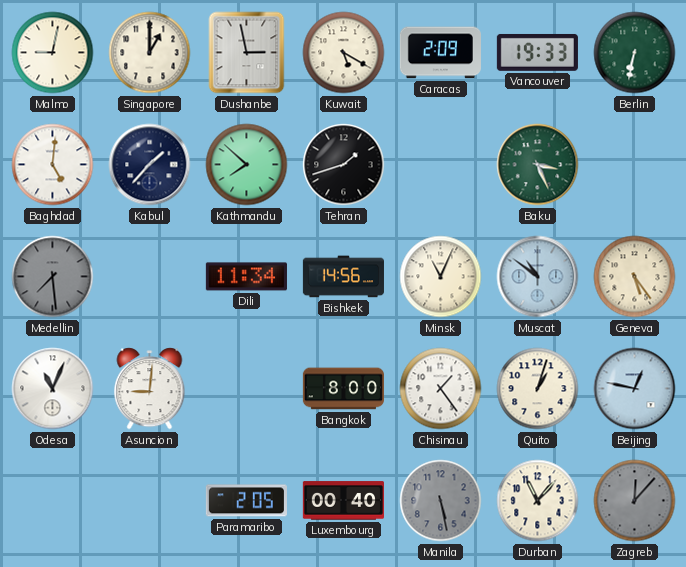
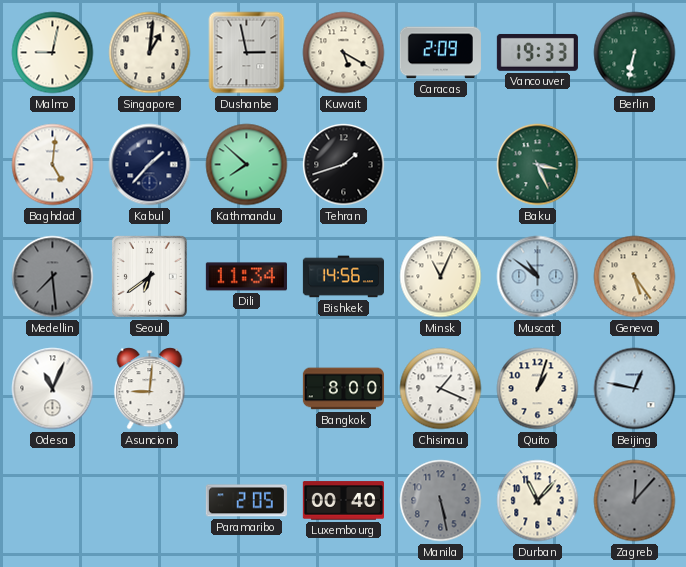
Singapore: 1:00 -> 1:01
Seoul: none -> 6:39
Chisinau: 1:24 -> 1:19
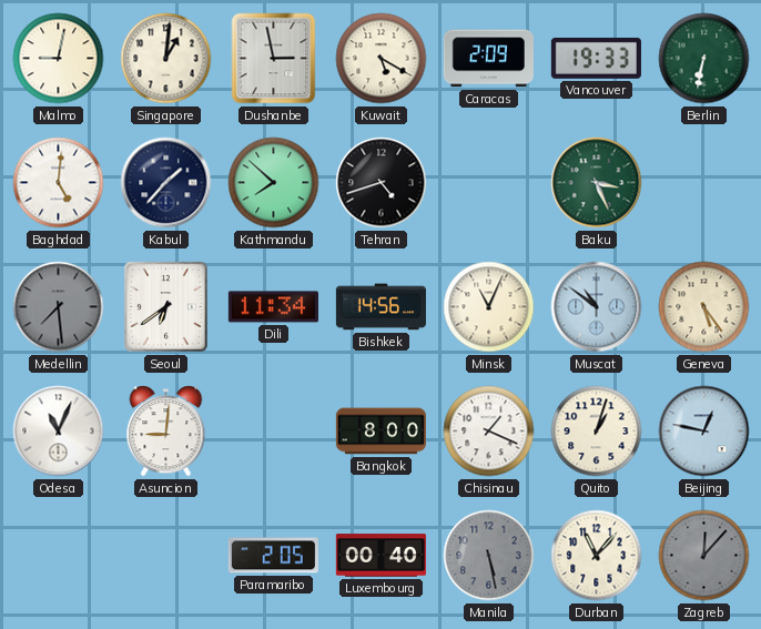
Tehran: 1:42 -> 4:42
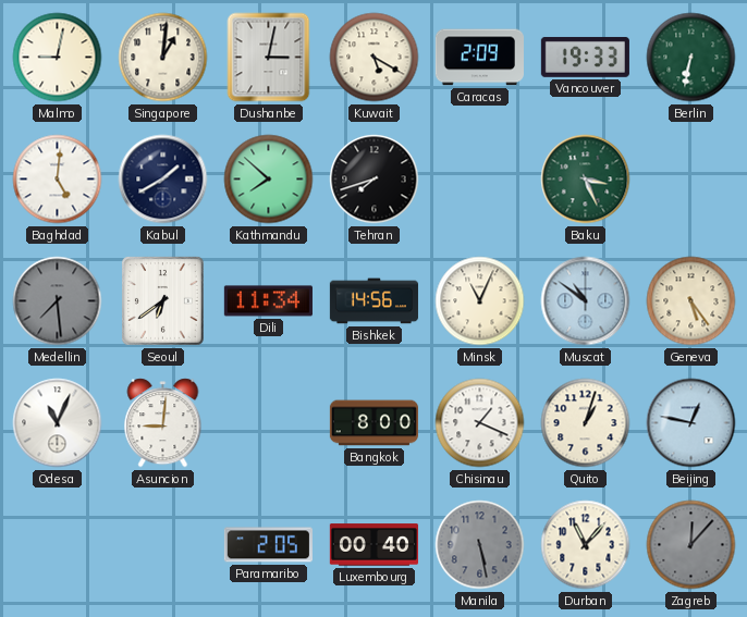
Dushanbe: 2:58 -> 3:02
Kabul: 1:37 -> 1:40
Tehran: 4:42 -> 7:42
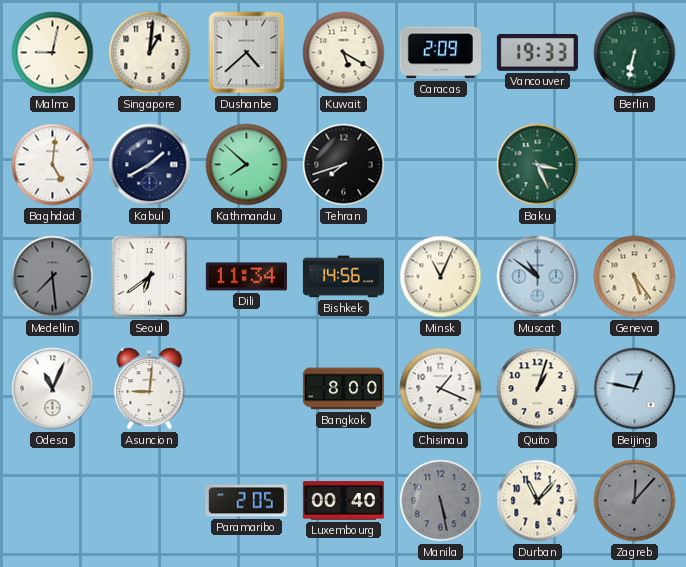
Dushanbe: 3:02 -> 4:38
